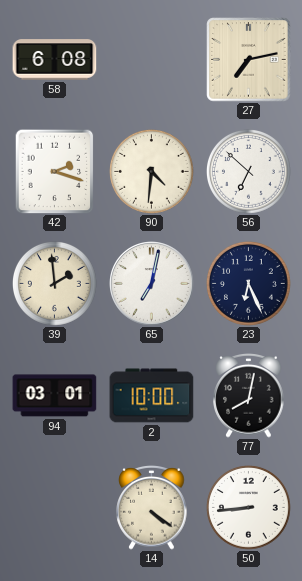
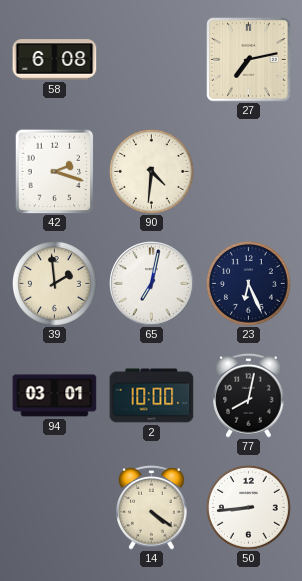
56: 6:52 -> none
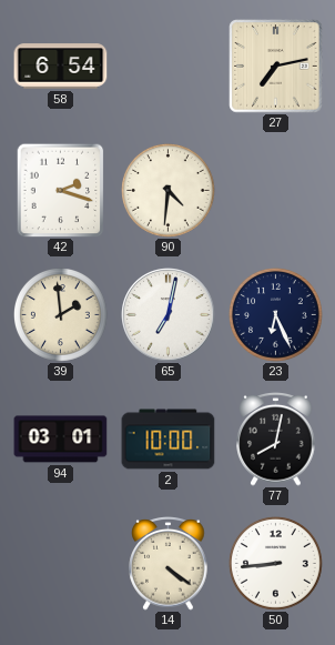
58: 6:08 -> 6:54
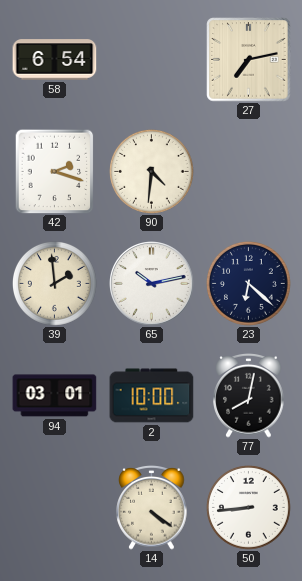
65: 7:02 -> 10:13
23: 6:26 -> 6:22
